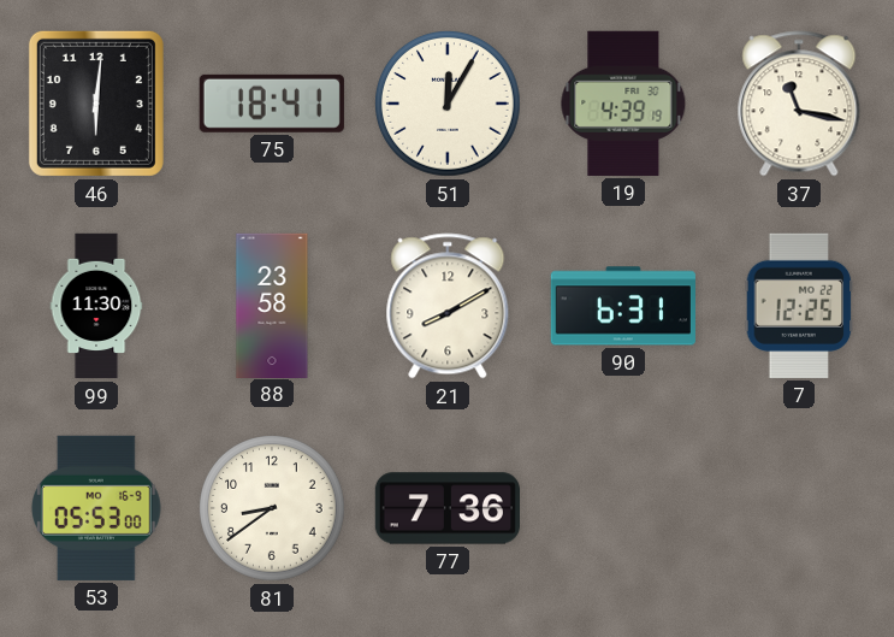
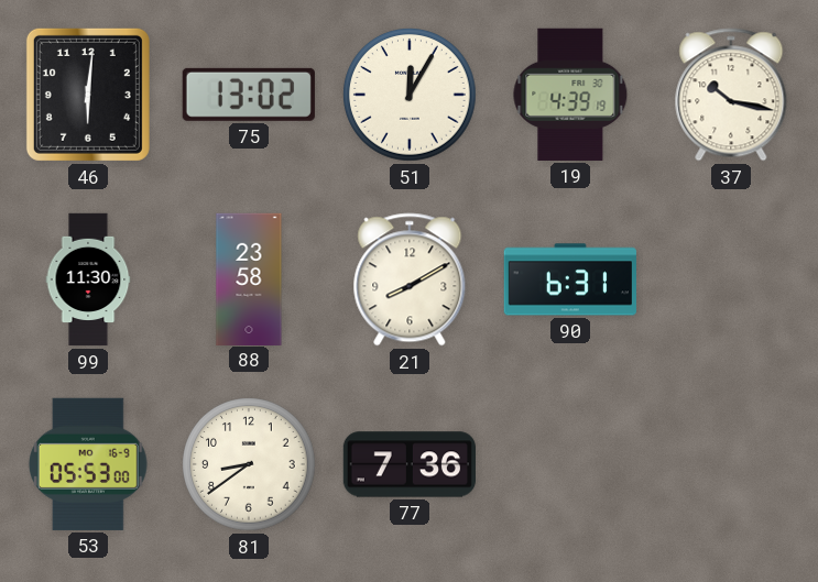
75: 18:41 -> 13:02
37: 11:17 -> 10:17
7: 12:25 -> none
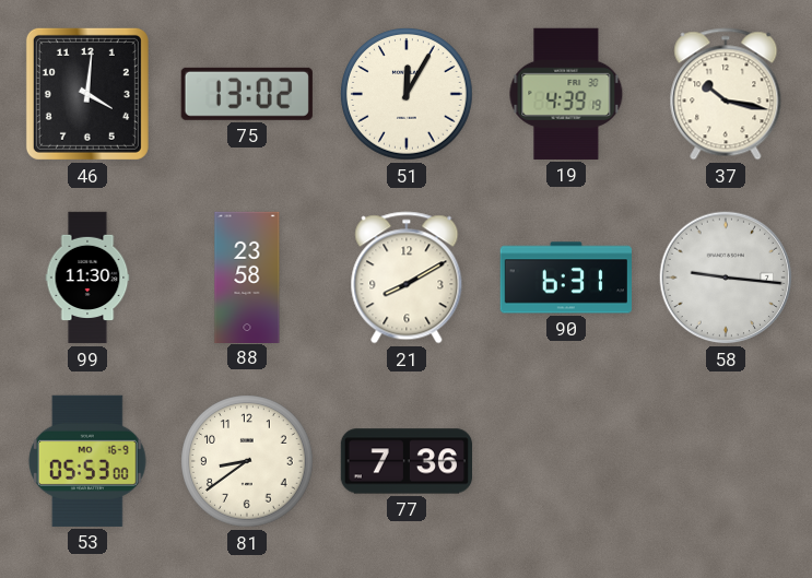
46: 6:01 -> 4:01
58: none -> 9:16
